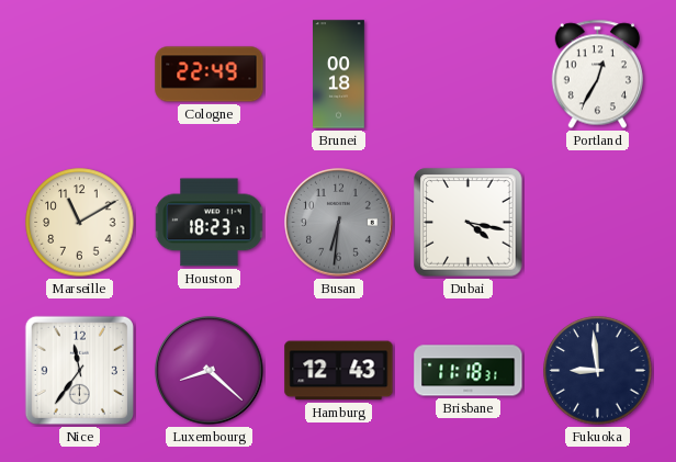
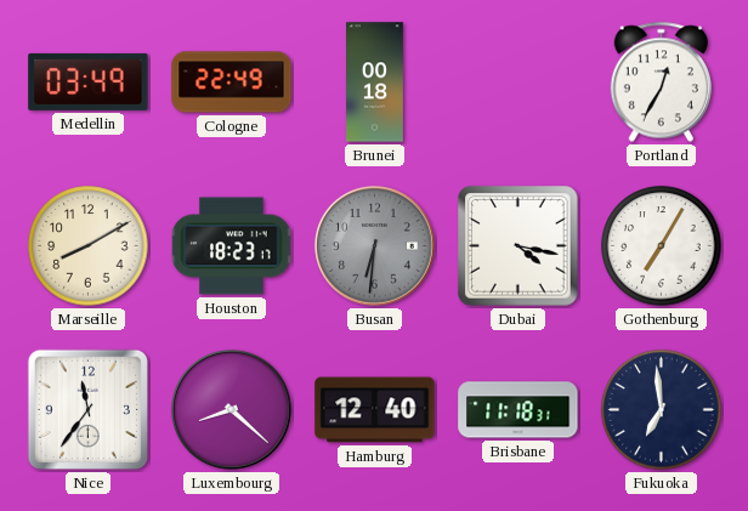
Medellin: none -> 03:49
Marseille: 11:10 -> 8:10
Gothenburg: none -> 7:05
Hamburg: 12:43 -> 12:40
Fukuoka: 8:59 -> 6:59
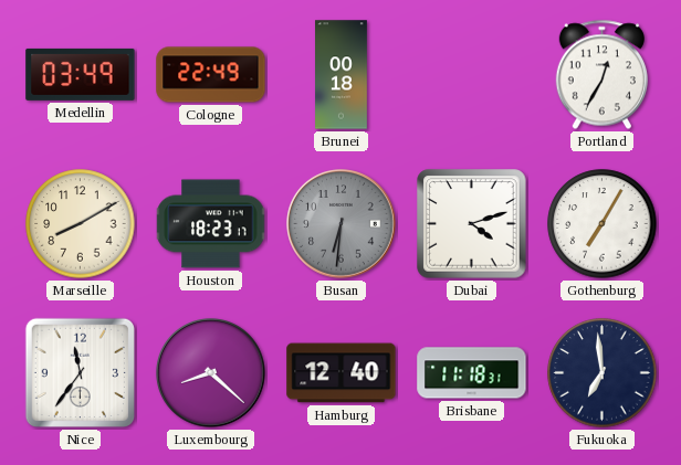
Dubai: 4:17 -> 4:12
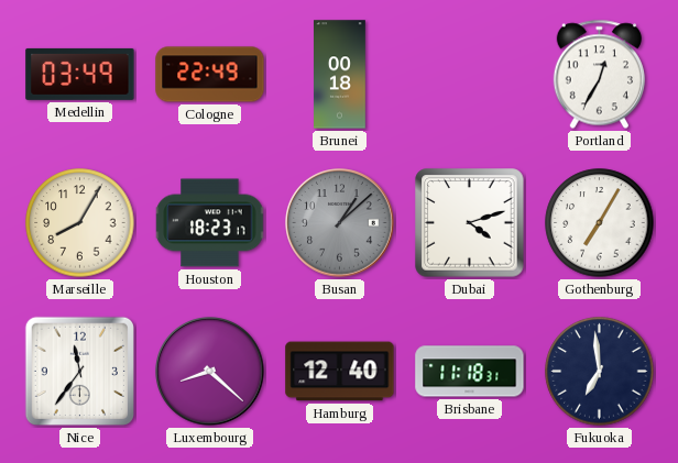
Marseille: 8:10 -> 8:05
Busan: 6:31 -> 1:08
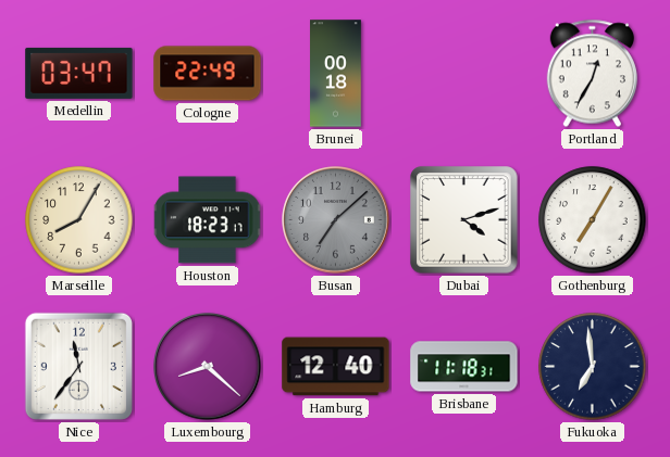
Medellin: 03:49 -> 03:47
Busan: 1:08 -> 7:08
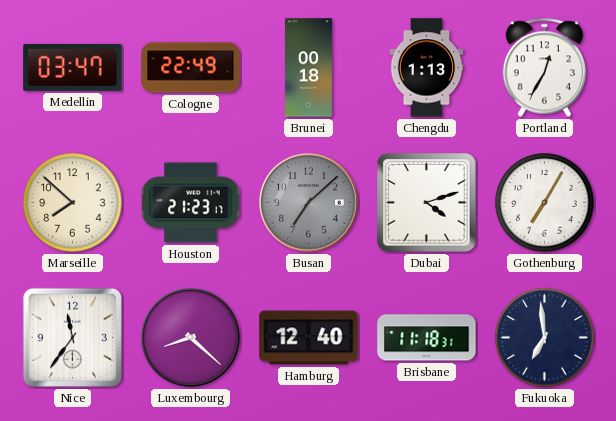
Chengdu: none -> 1:13
Marseille: 8:05 -> 7:52
Houston: 18:23 -> 21:23
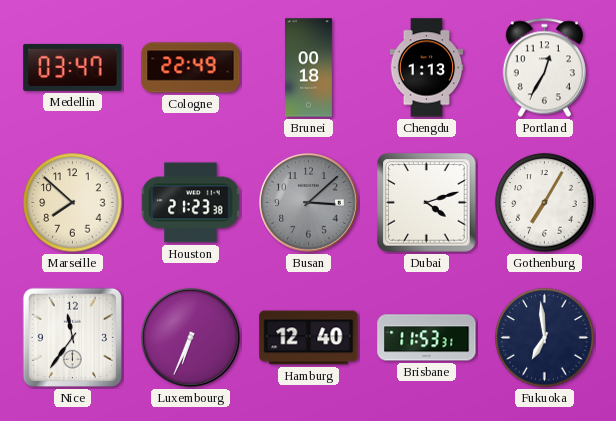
Houston: 21:23:17 -> 21:23:38
Busan: 7:08 -> 3:08
Luxembourg: 8:22 -> 6:34
Brisbane: 11:18 -> 11:53
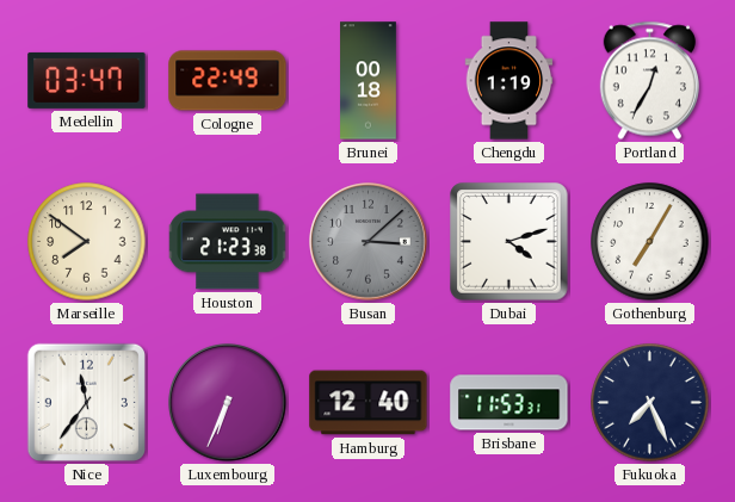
Chengdu: 1:13 -> 1:19
Marseille: 7:52 -> 7:51
Fukuoka: 6:59 -> 7:26
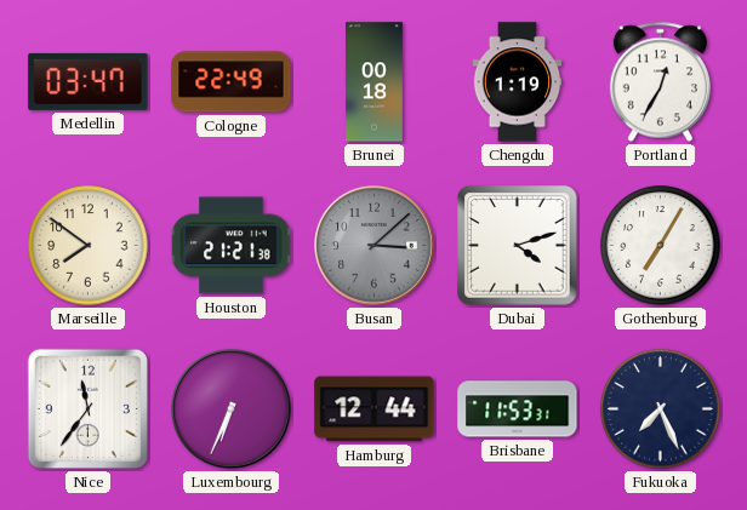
Houston: 21:23 -> 21:21
Hamburg: 12:40 -> 12:44
